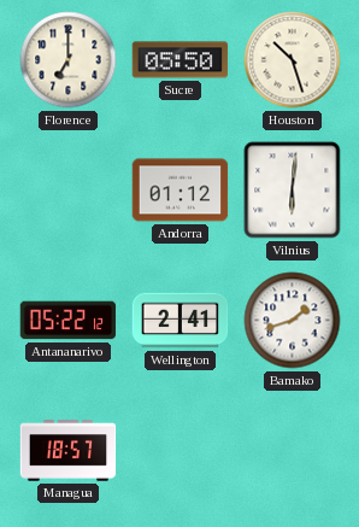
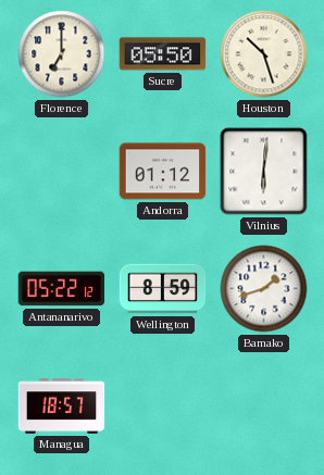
Wellington: 2:41 -> 8:59
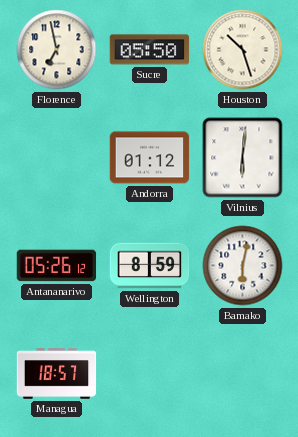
Florence: 7:00 -> 6:58
Antananarivo: 05:22 -> 05:26
Bamako: 1:42 -> 6:02
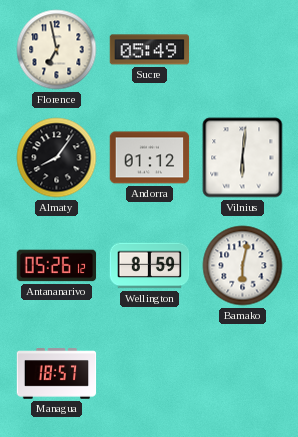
Sucre: 05:50 -> 05:49
Houston: 10:27 -> none
Almaty: none -> 8:06
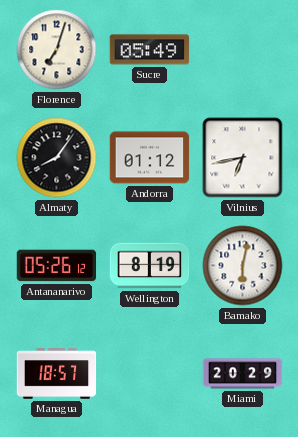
Florence: 6:58 -> 7:03
Vilnius: 6:01 -> 6:43
Wellington: 8:59 -> 8:19
Miami: none -> 20:29
